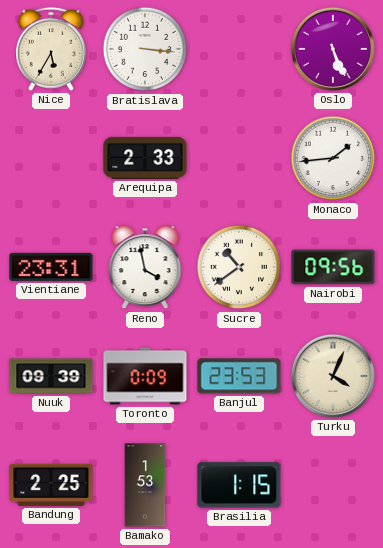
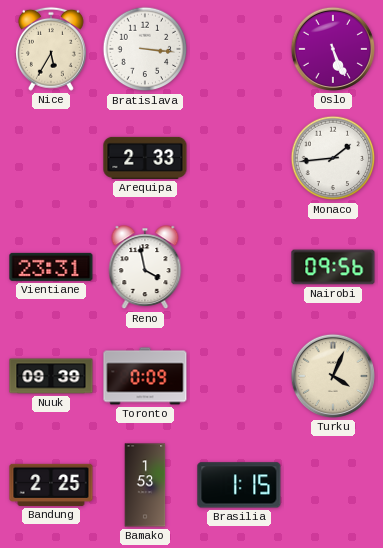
Sucre: 10:39 -> none
Banjul: 23:53 -> none
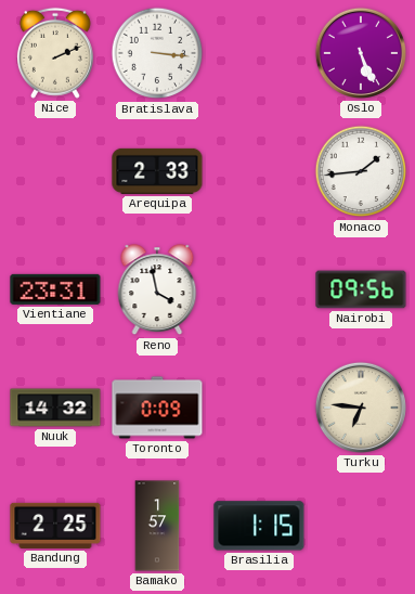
Nice: 5:35 -> 2:11
Nuuk: 09:39 -> 14:32
Turku: 4:04 -> 6:46
Bamako: 1:53 -> 1:57
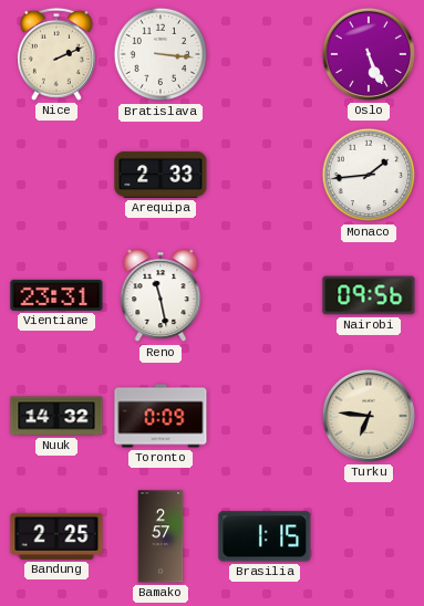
Reno: 3:58 -> 11:28
Bamako: 1:57 -> 2:57
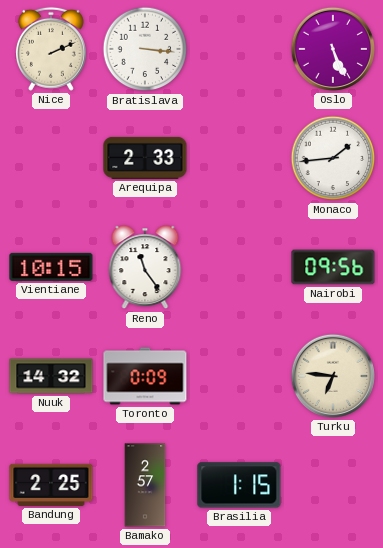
Vientiane: 23:31 -> 10:15
Reno: 11:28 -> 11:24
